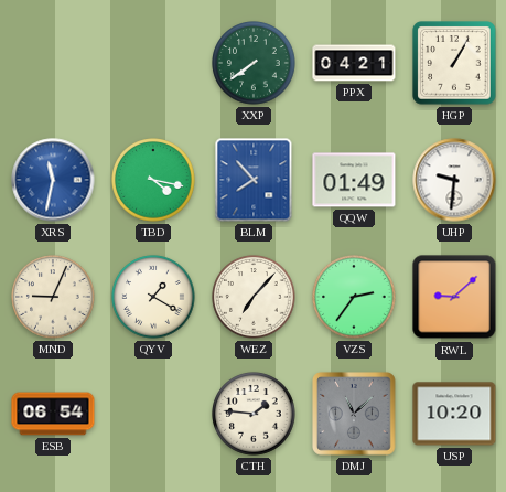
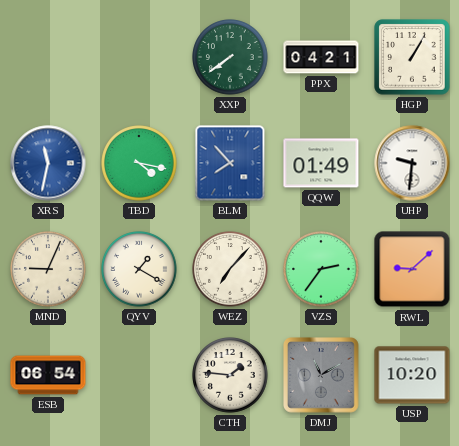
DMJ: 11:08 -> 11:10
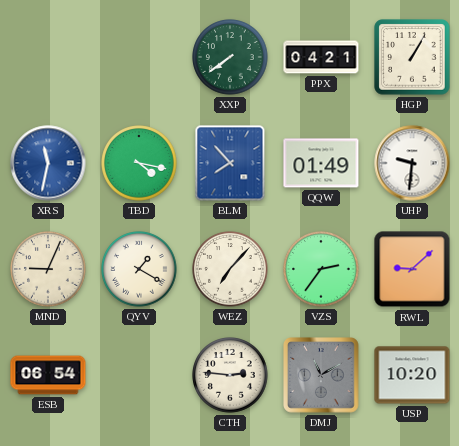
CTH: 1:46 -> 2:46
